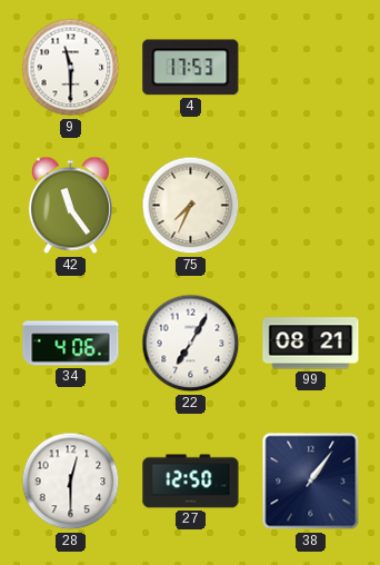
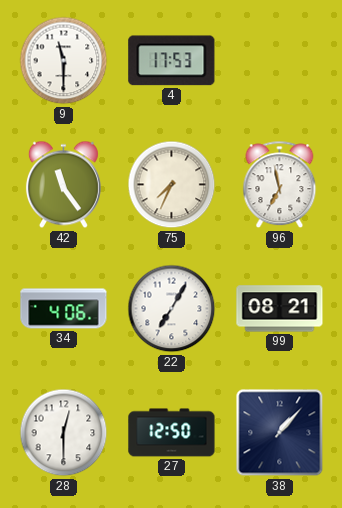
96: none -> 6:58
38: 1:06 -> 1:07
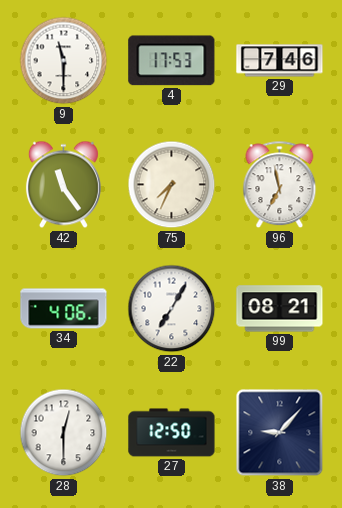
29: none -> 7:46
38: 1:07 -> 9:07
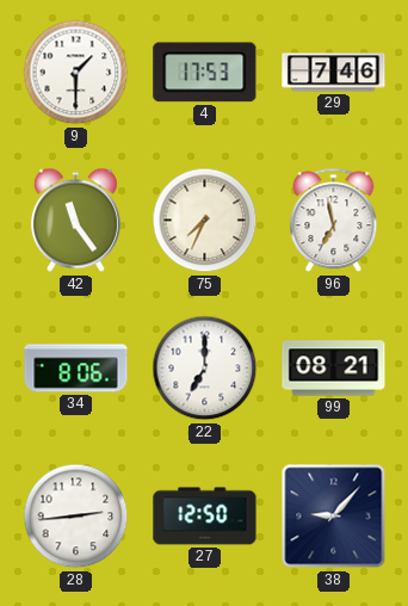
9: 11:30 -> 1:30
34: 4:06 -> 8:06
22: 7:05 -> 7:00
28: 12:30 -> 2:44
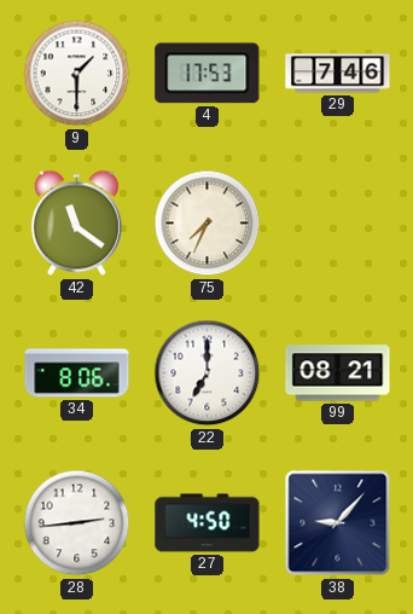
42: 11:24 -> 11:21
96: 6:58 -> none
27: 12:50 -> 4:50
